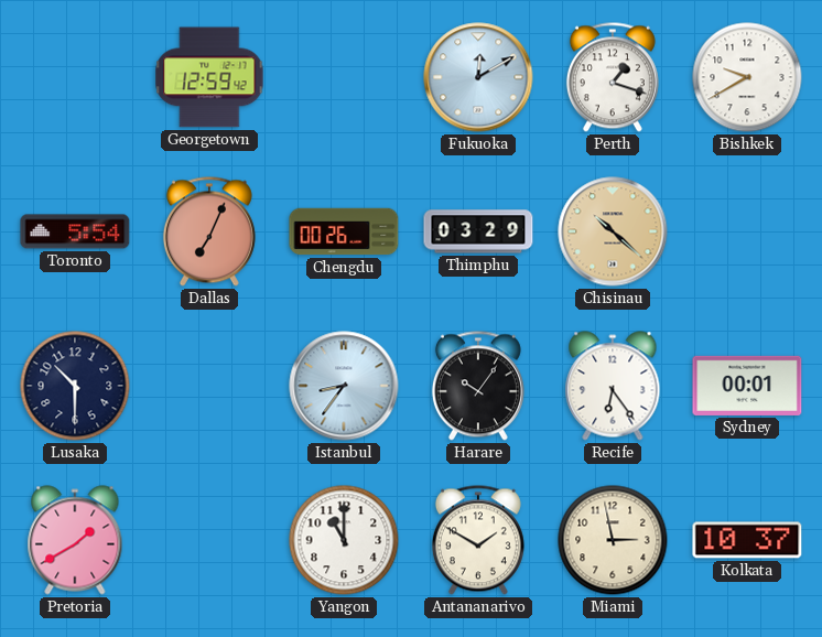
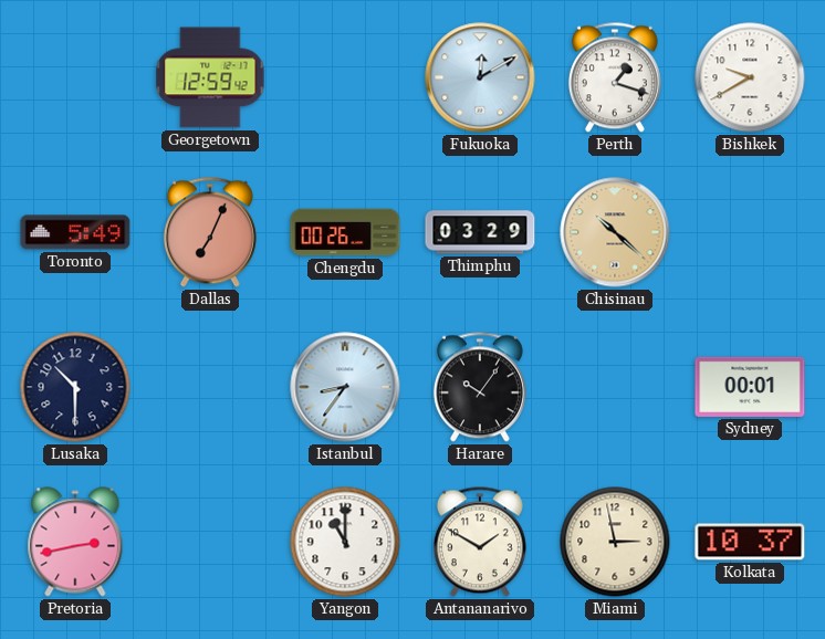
Toronto: 5:54 -> 5:49
Recife: 6:24 -> none
Pretoria: 1:40 -> 2:43
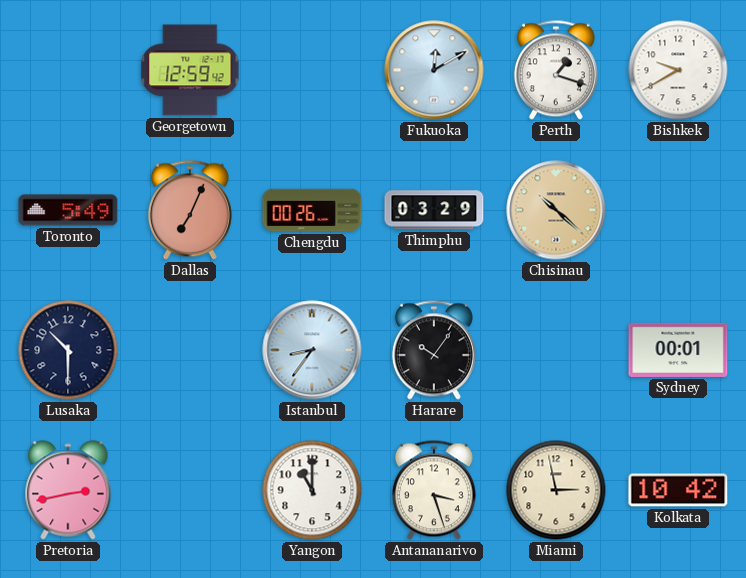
Antananarivo: 1:50 -> 3:27
Kolkata: 10:37 -> 10:42
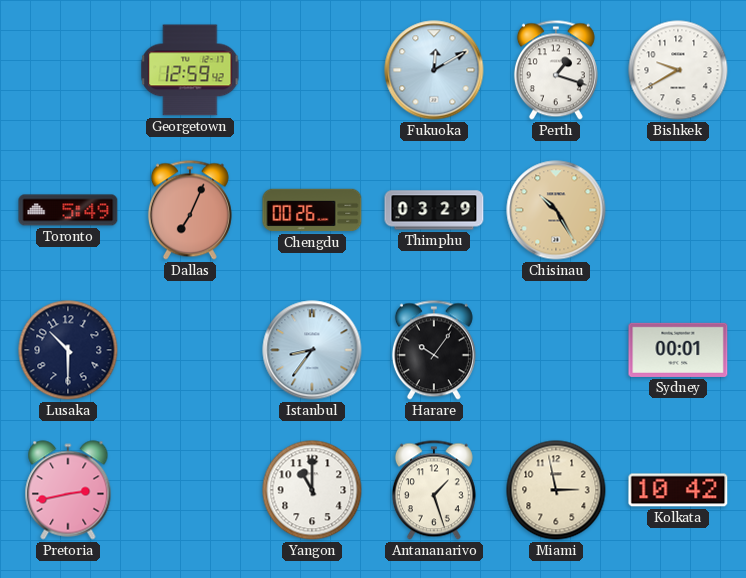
Chisinau: 10:22 -> 10:25
Antananarivo: 3:27 -> 1:27
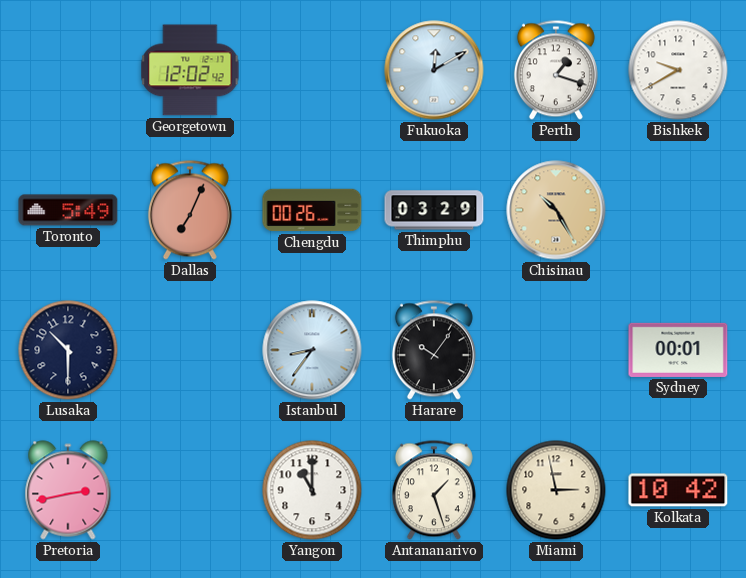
Georgetown: 12:59 -> 12:02
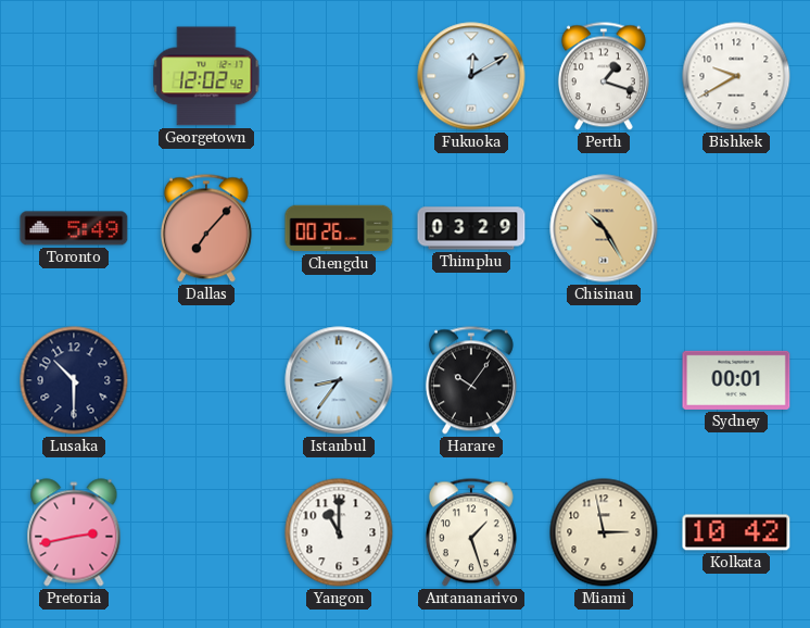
Dallas: 7:04 -> 7:07
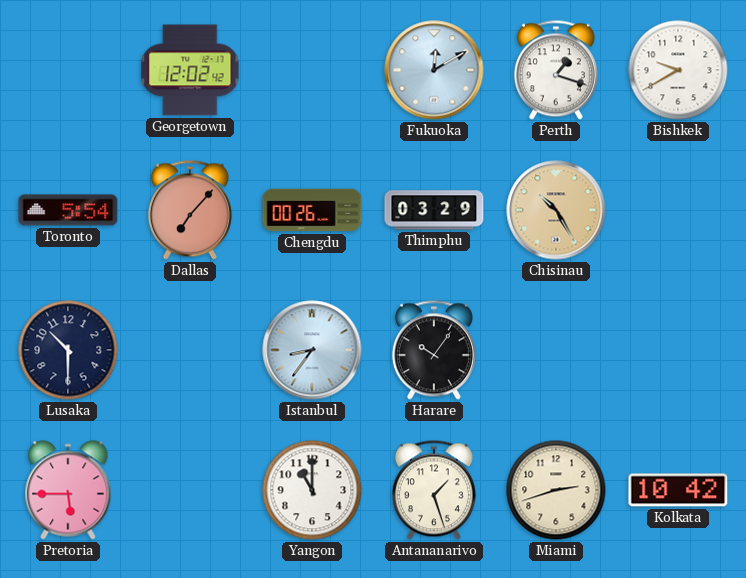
Toronto: 5:49 -> 5:54
Sydney: 00:01 -> none
Pretoria: 2:43 -> 5:45
Miami: 2:58 -> 2:42
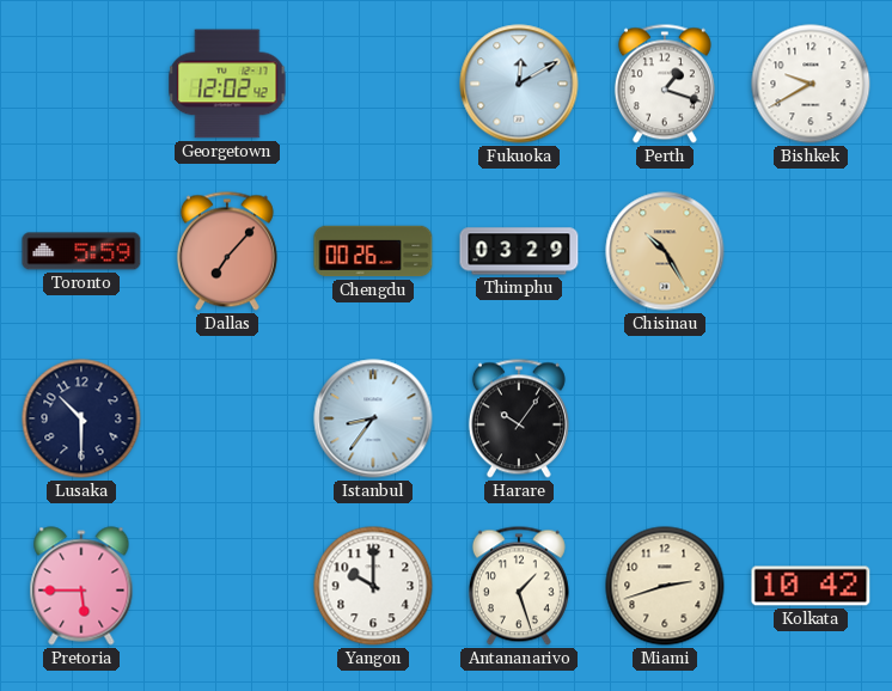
Toronto: 5:54 -> 5:59
Yangon: 11:00 -> 10:00
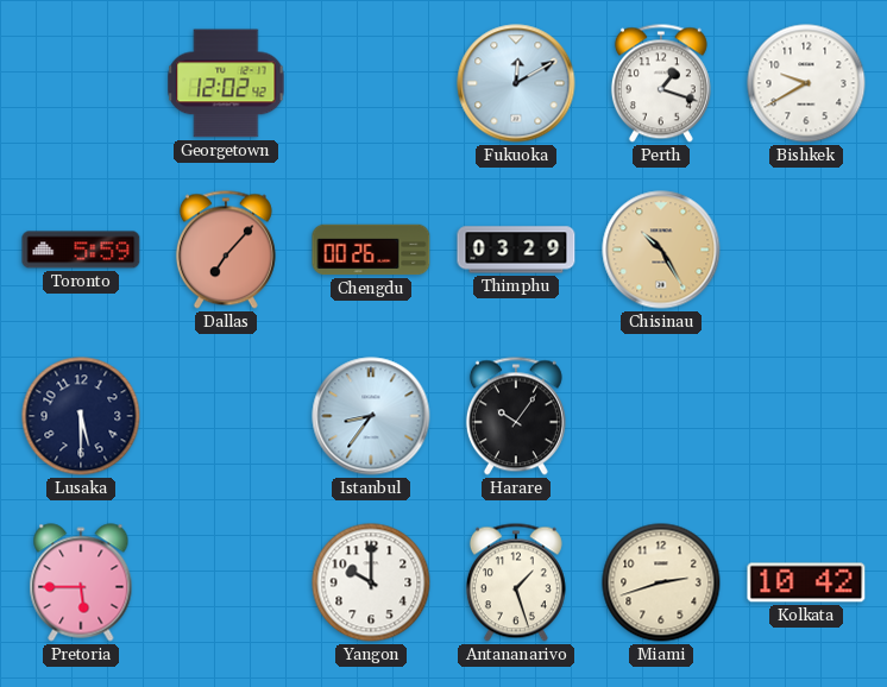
Lusaka: 10:30 -> 5:30
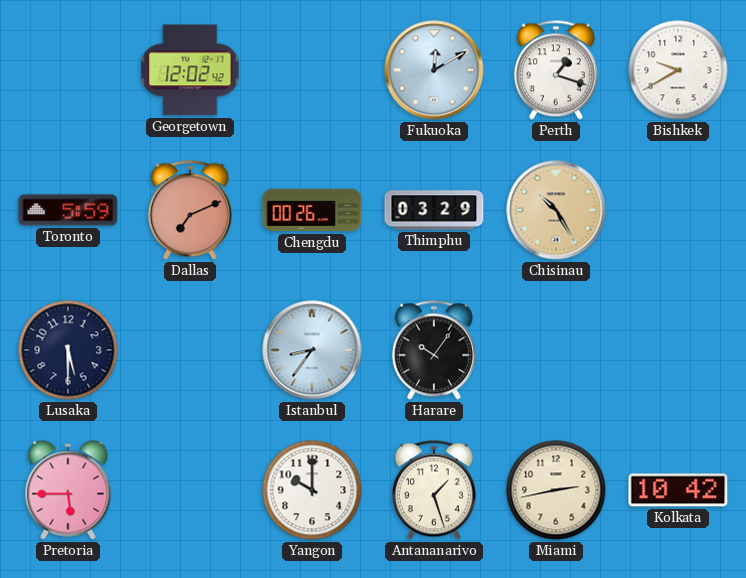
Dallas: 7:07 -> 7:11
Miami: 2:42 -> 2:43
